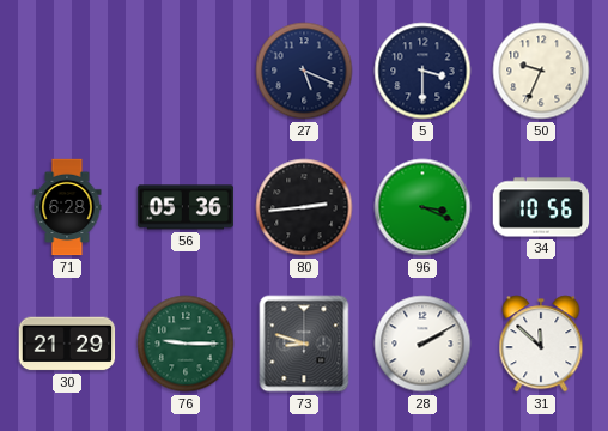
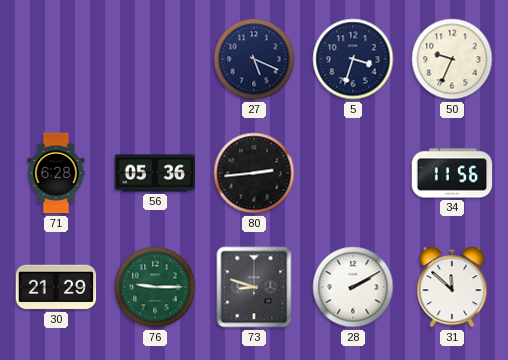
5: 3:30 -> 3:33
96: 3:19 -> none
34: 10:56 -> 11:56
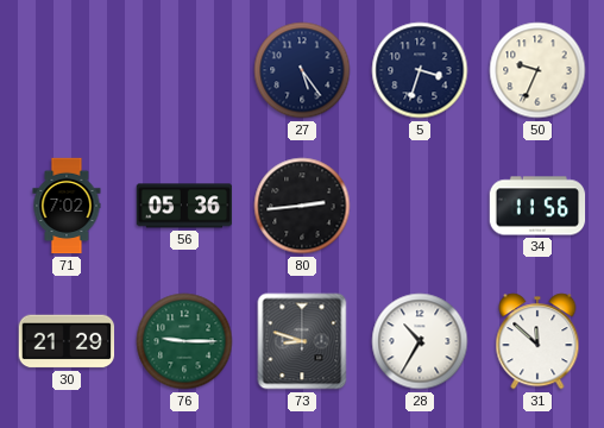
27: 5:19 -> 5:24
71: 6:28 -> 7:02
28: 2:10 -> 10:35
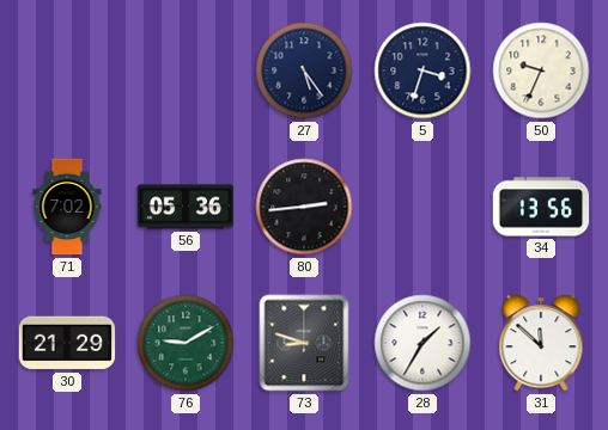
34: 11:56 -> 13:56
76: 9:15 -> 9:10
28: 10:35 -> 1:35
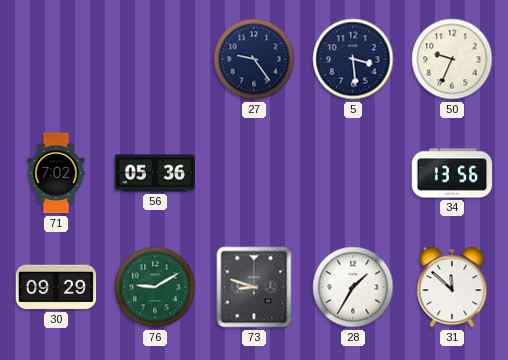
27: 5:24 -> 9:24
5: 3:33 -> 3:29
80: 2:44 -> none
30: 21:29 -> 09:29
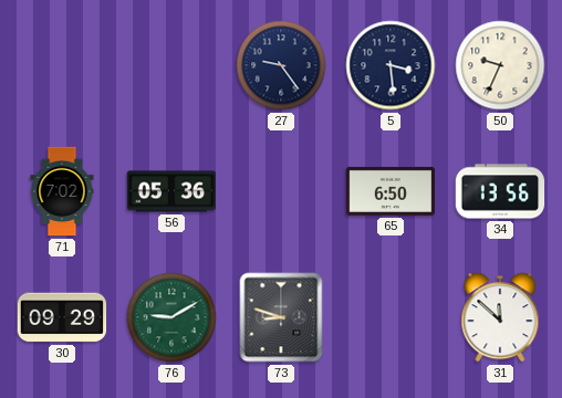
65: none -> 6:50
28: 1:35 -> none
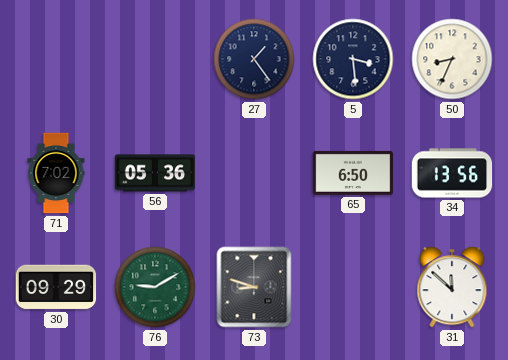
27: 9:24 -> 1:24
50: 9:34 -> 8:34
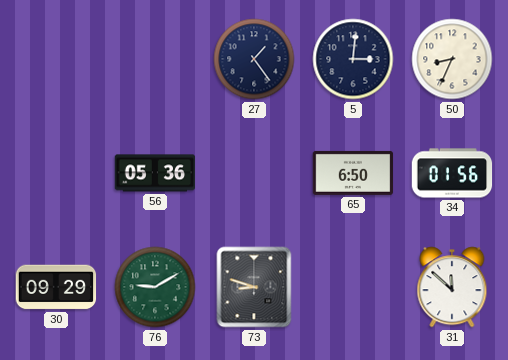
5: 3:29 -> 3:01
71: 7:02 -> none
34: 13:56 -> 01:56
